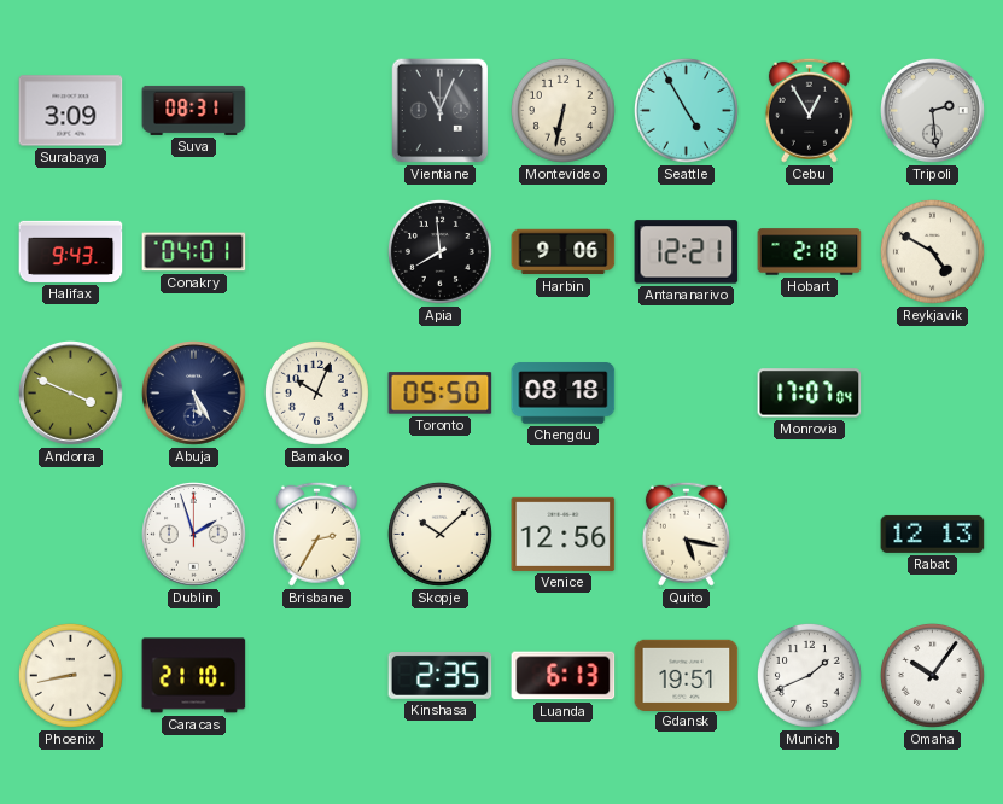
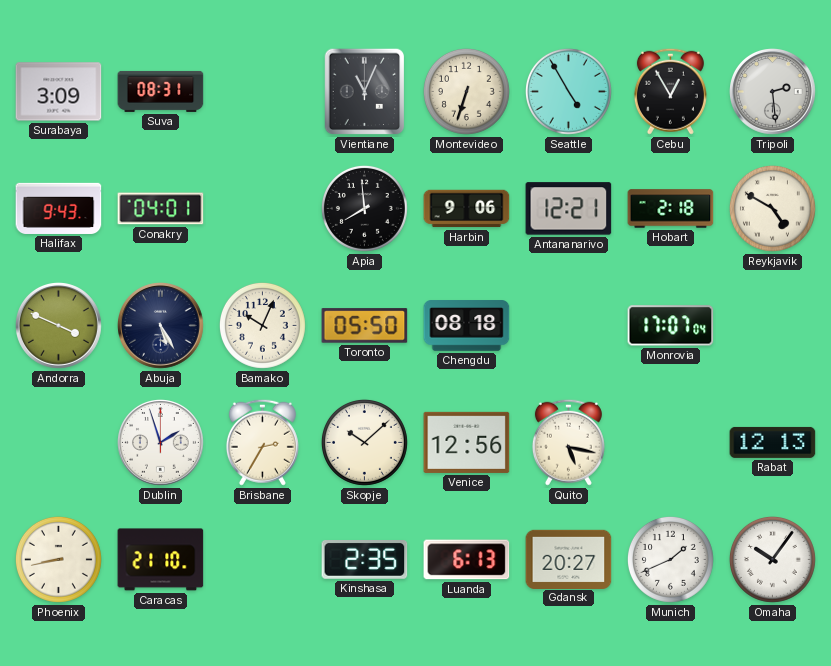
Montevideo: 6:32 -> 6:33
Gdansk: 19:51 -> 20:27
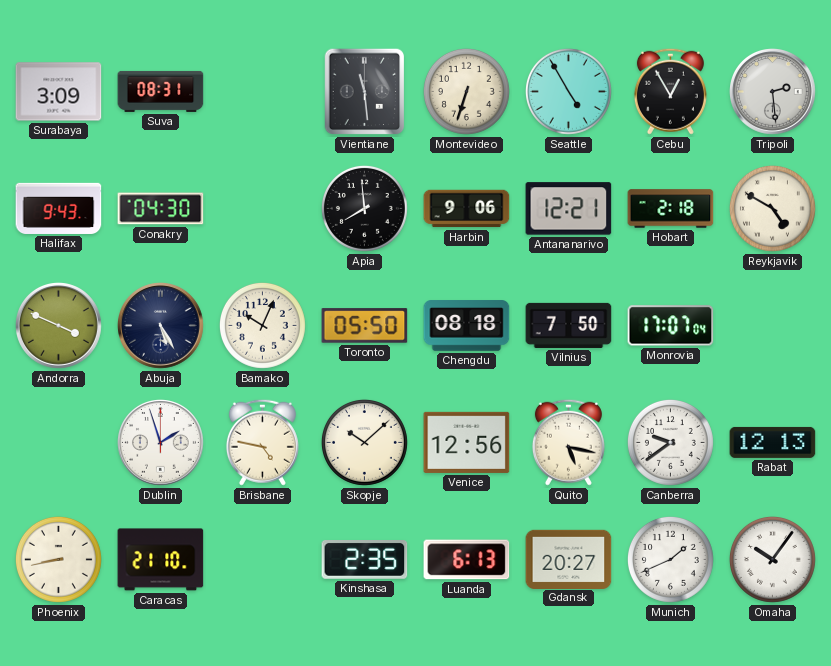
Vientiane: 11:04 -> 11:29
Conakry: 04:01 -> 04:30
Vilnius: none -> 7:50
Brisbane: 2:35 -> 4:47
Canberra: none -> 9:39
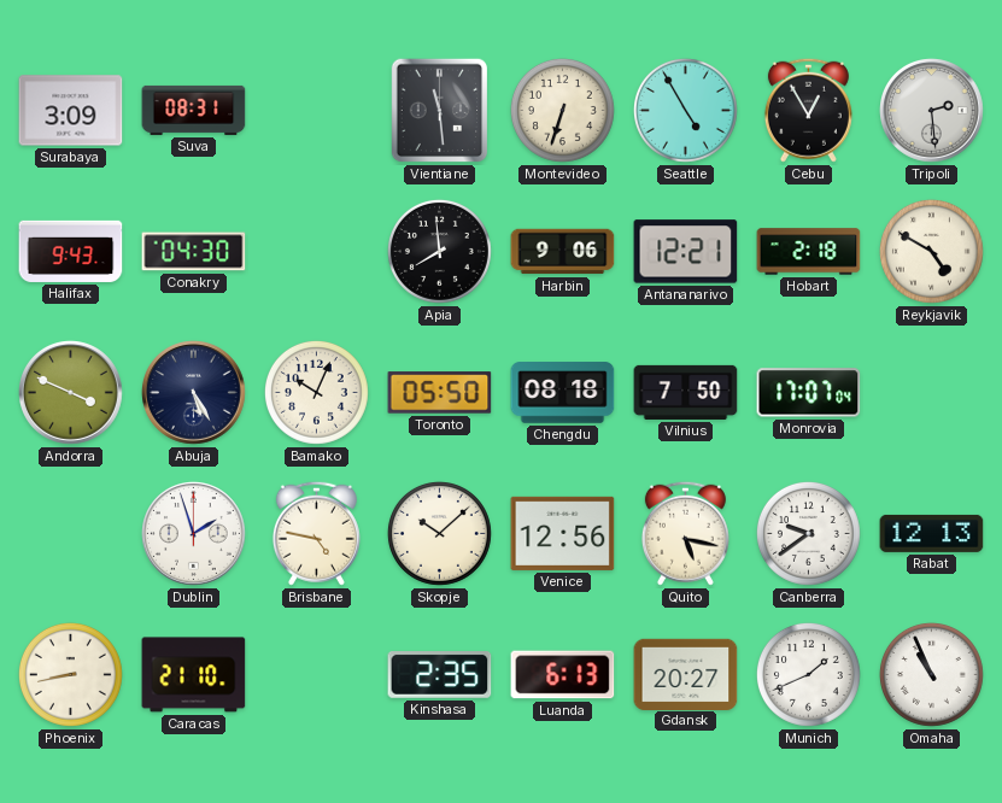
Omaha: 10:06 -> 10:56
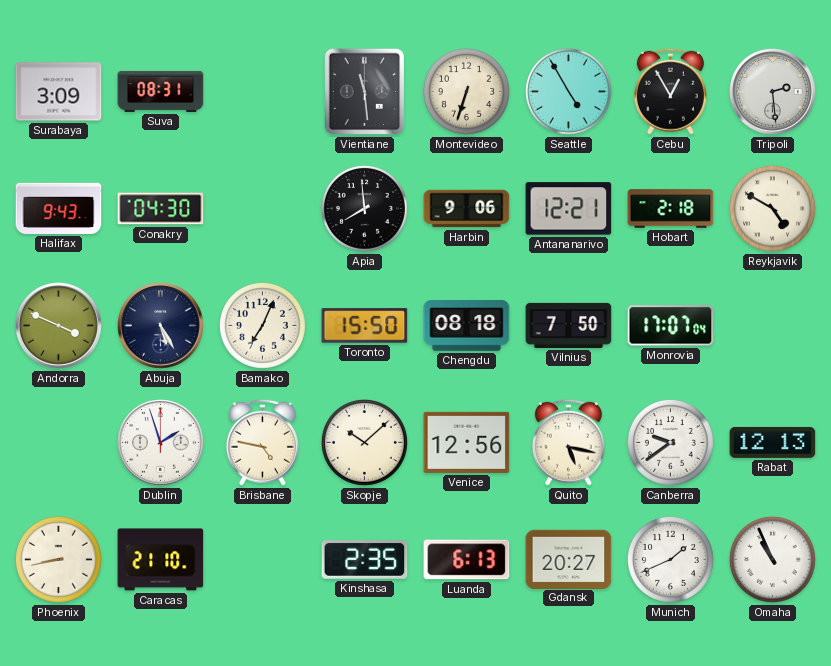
Bamako: 10:04 -> 7:04
Toronto: 05:50 -> 15:50
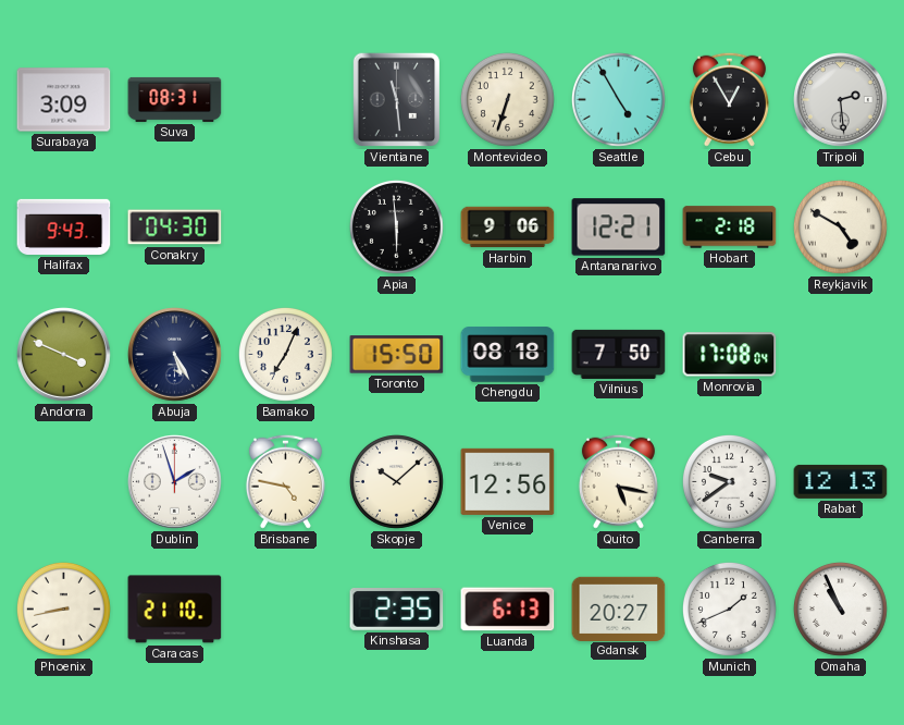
Apia: 7:59 -> 5:59
Monrovia: 17:07 -> 17:08
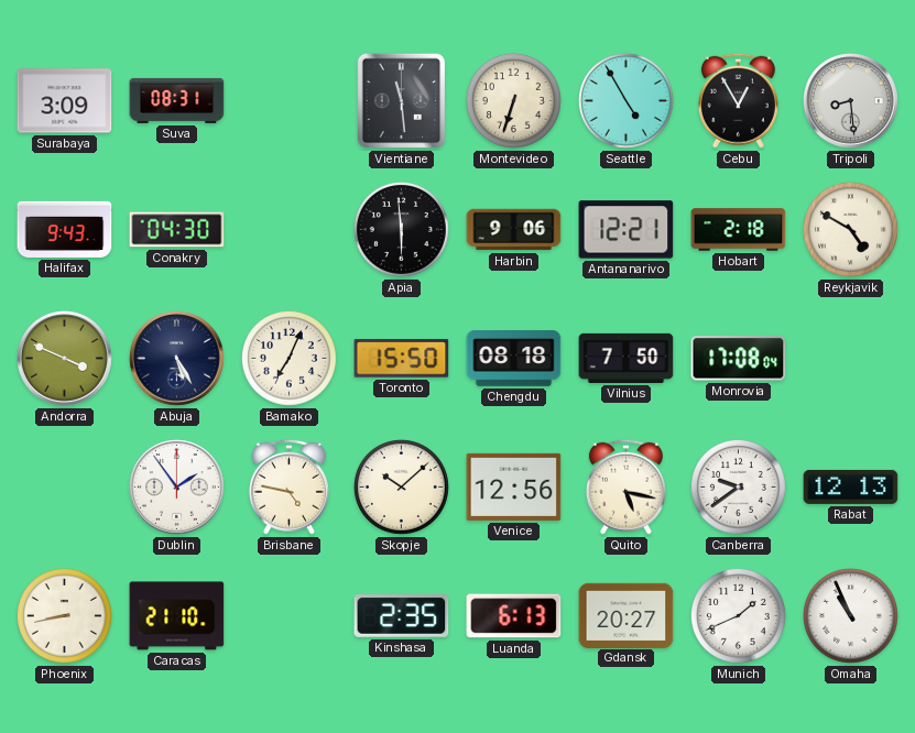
Tripoli: 2:29 -> 8:29
Dublin: 1:57 -> 1:54
